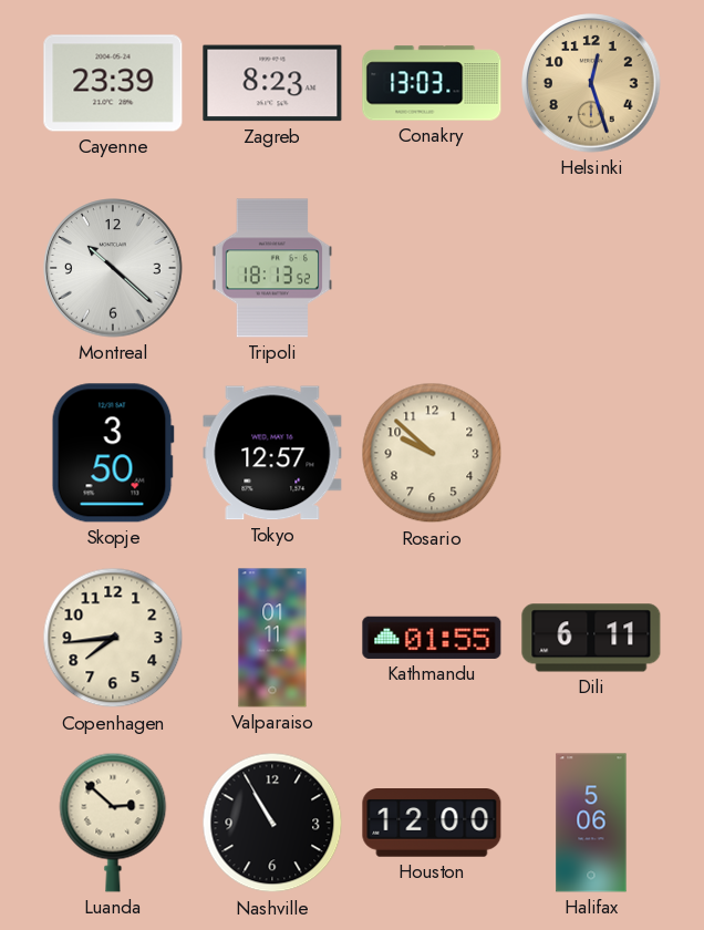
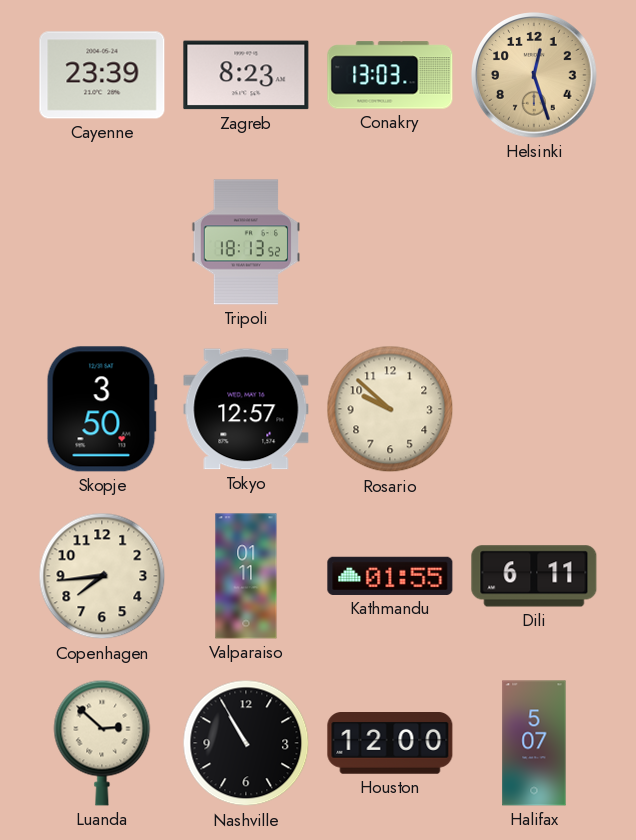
Montreal: 10:22 -> none
Halifax: 5:06 -> 5:07
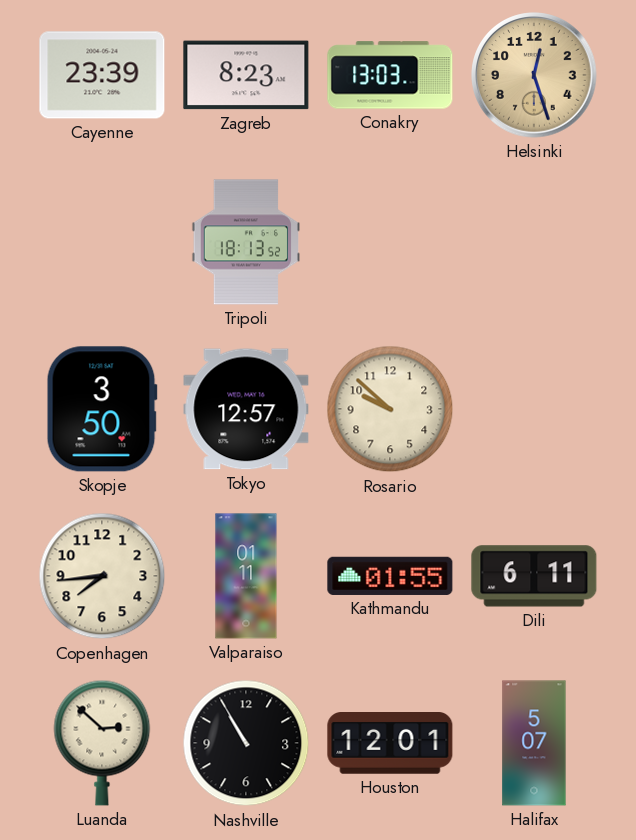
Houston: 12:00 -> 12:01
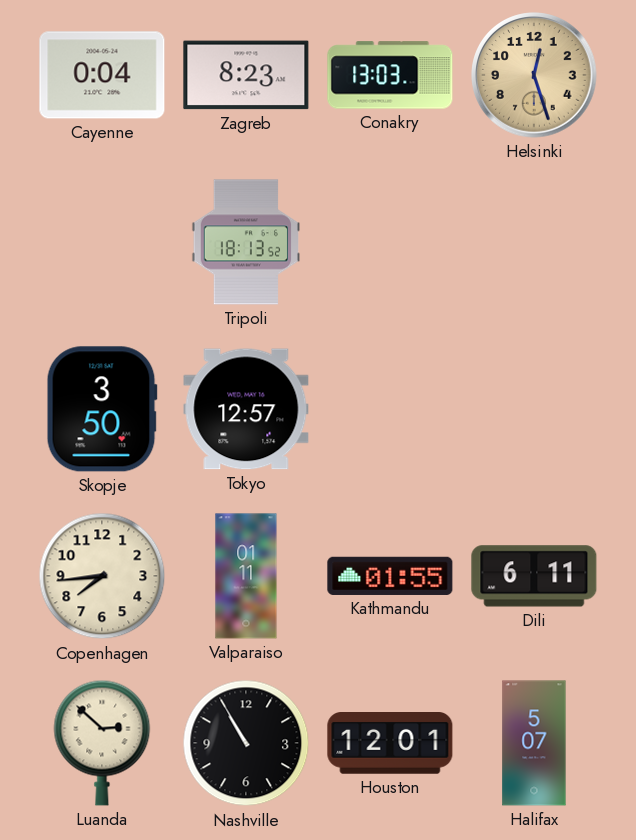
Cayenne: 23:39 -> 0:04
Rosario: 9:52 -> none
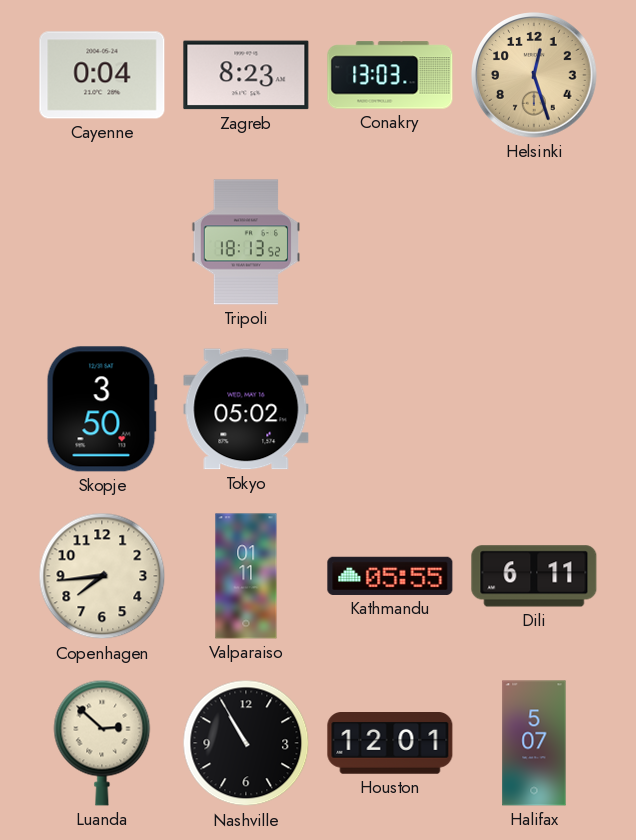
Tokyo: 12:57 -> 05:02
Kathmandu: 01:55 -> 05:55
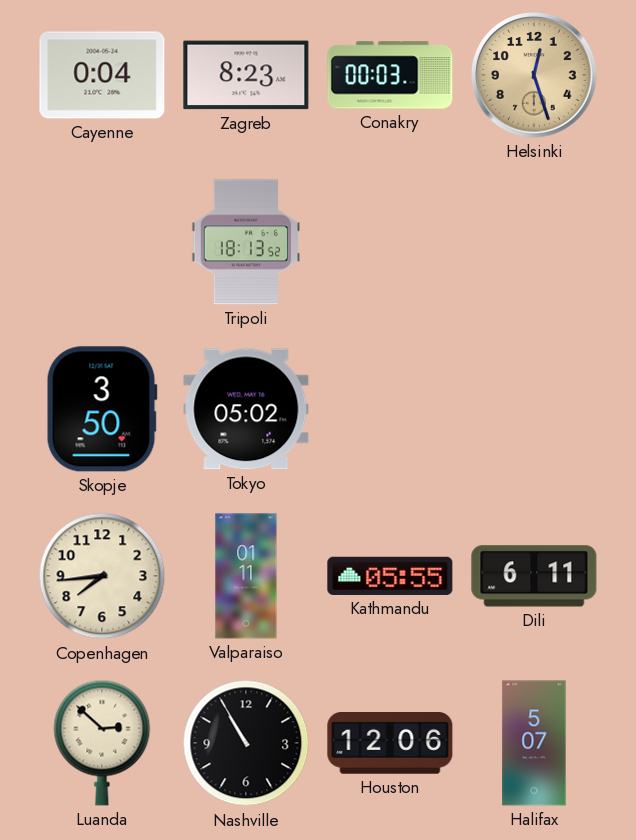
Conakry: 13:03 -> 00:03
Houston: 12:01 -> 12:06
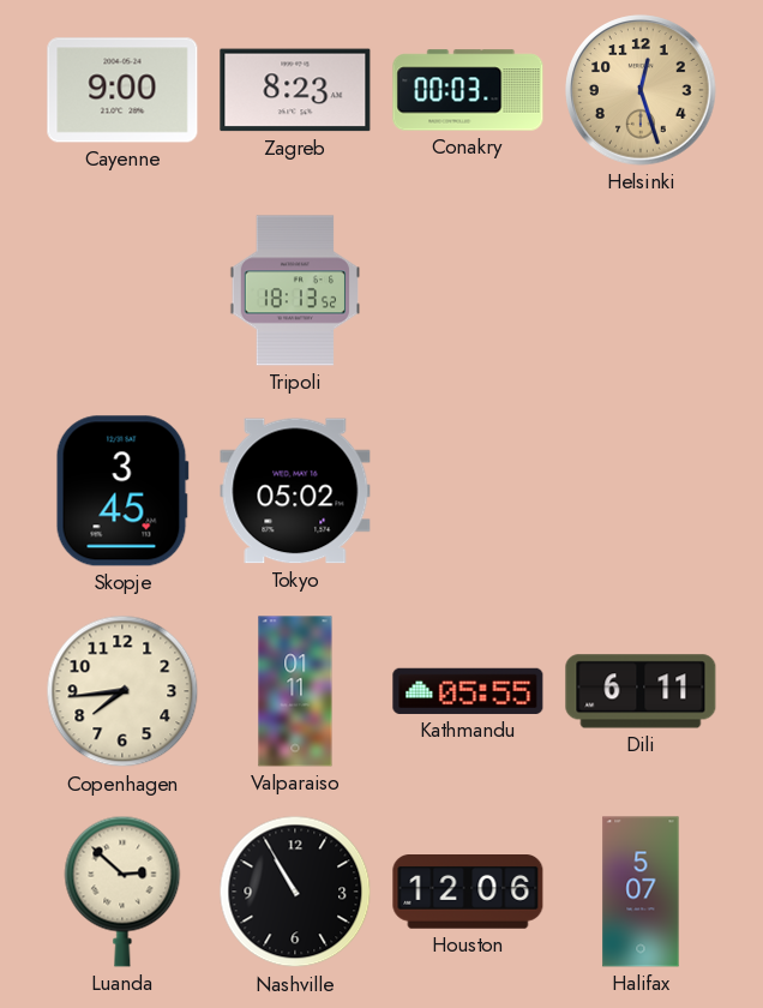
Cayenne: 0:04 -> 9:00
Skopje: 3:50 -> 3:45
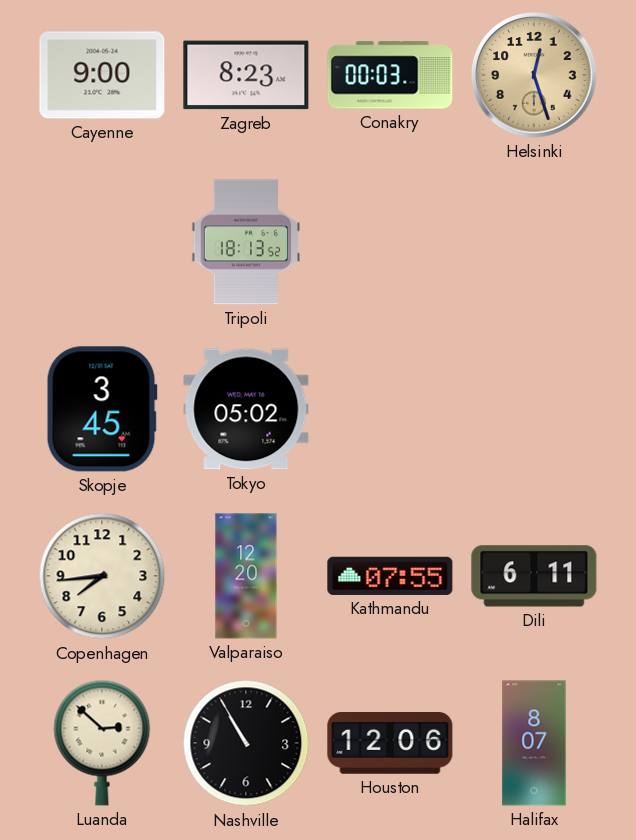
Valparaiso: 01:11 -> 12:20
Kathmandu: 05:55 -> 07:55
Halifax: 5:07 -> 8:07
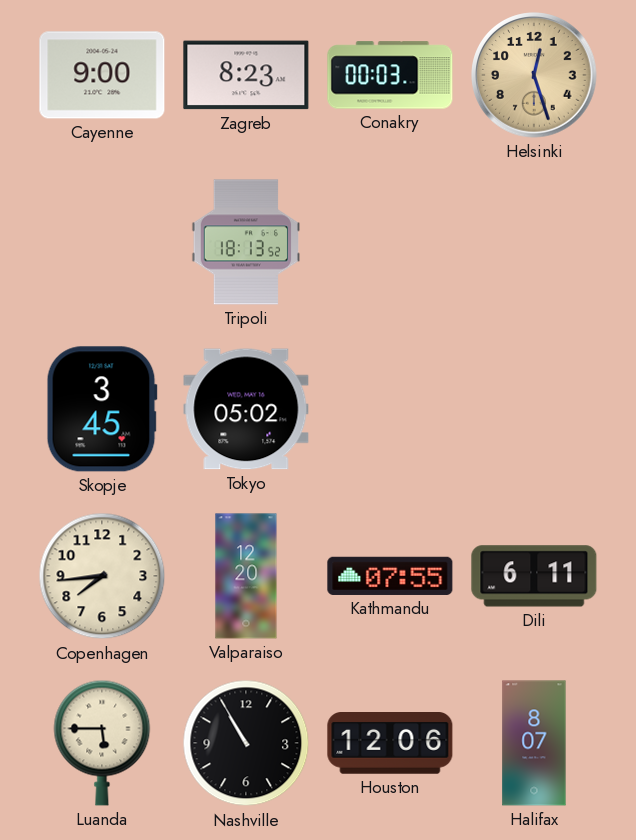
Luanda: 2:52 -> 5:45
